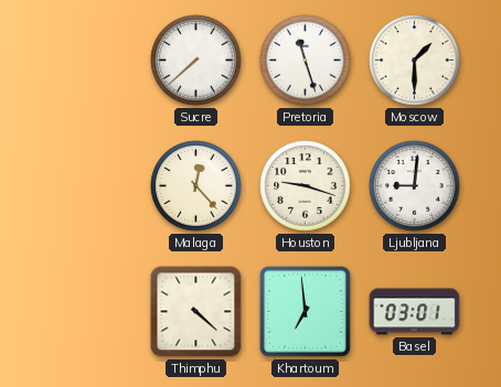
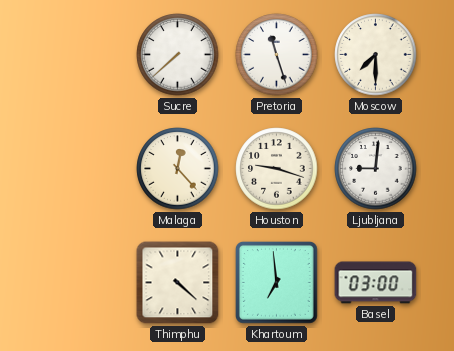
Moscow: 1:30 -> 7:30
Basel: 03:01 -> 03:00
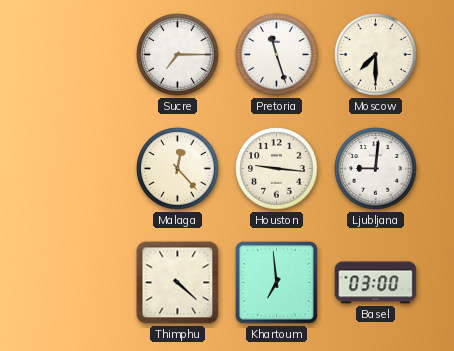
Sucre: 7:38 -> 7:15
Houston: 9:18 -> 9:16
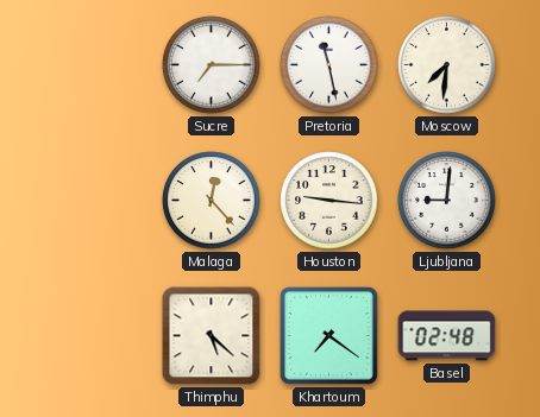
Pretoria: 11:27 -> 11:28
Moscow: 7:30 -> 7:31
Thimphu: 4:22 -> 5:22
Khartoum: 6:59 -> 7:21
Basel: 03:00 -> 02:48
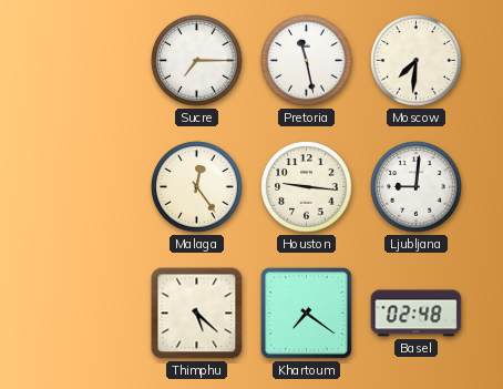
Malaga: 12:23 -> 12:24
